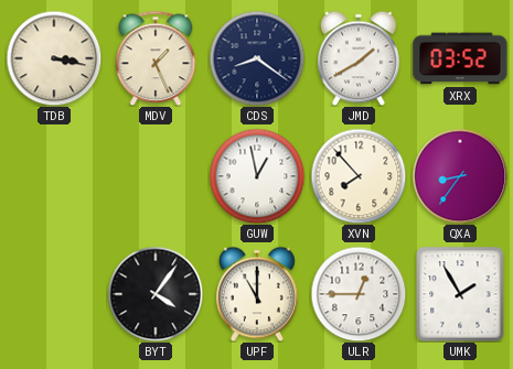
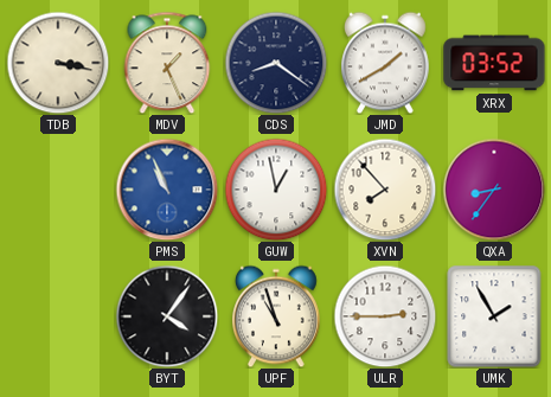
PMS: none -> 10:56
UPF: 11:00 -> 10:57
ULR: 12:45 -> 2:45
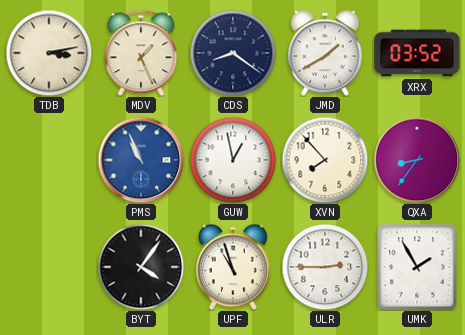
TDB: 3:17 -> 3:13
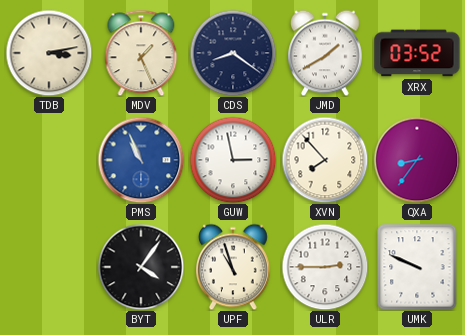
GUW: 12:58 -> 2:58
UMK: 1:55 -> 9:49
